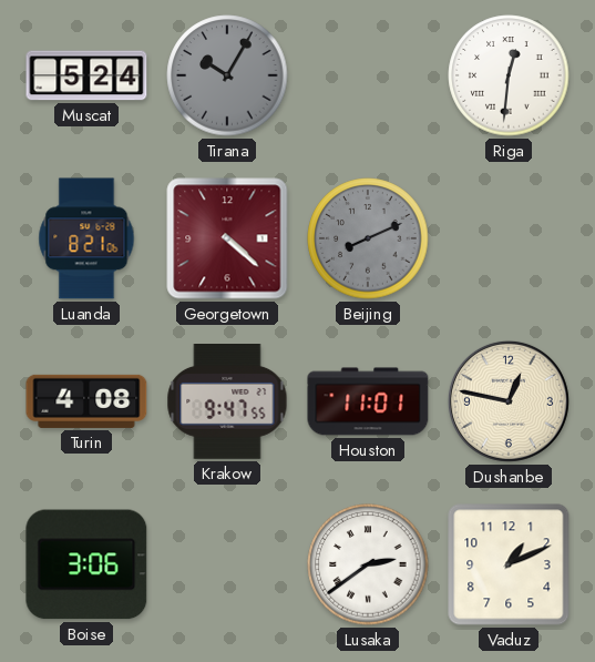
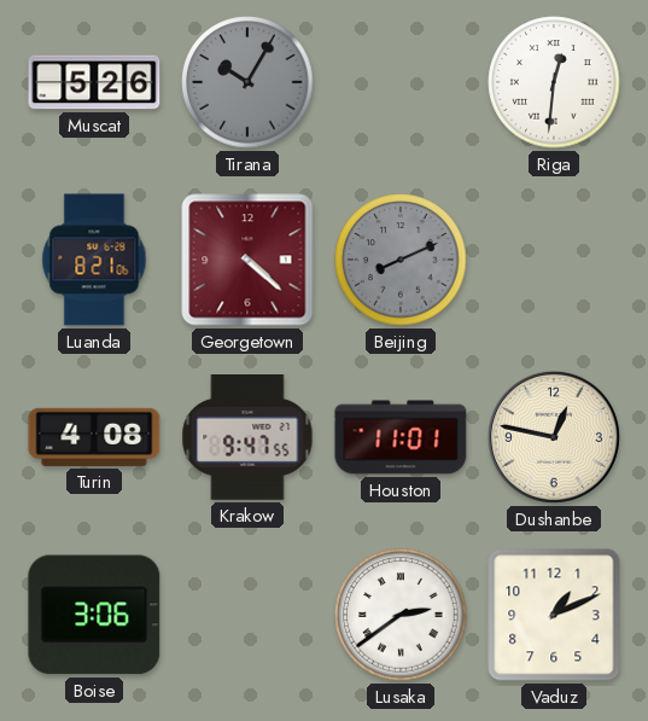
Muscat: 5:24 -> 5:26
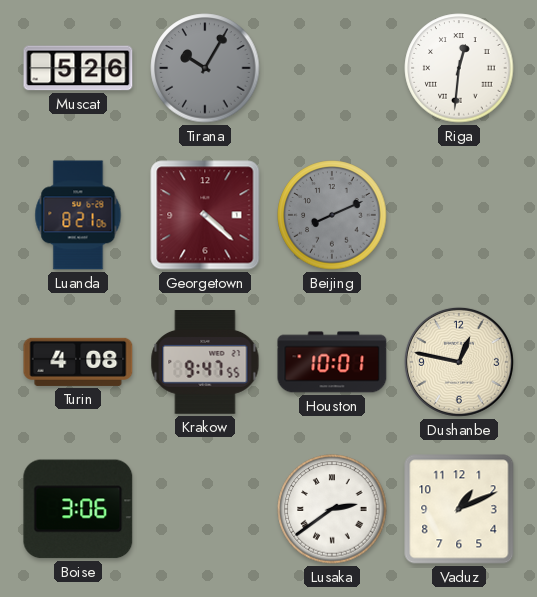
Houston: 11:01 -> 10:01
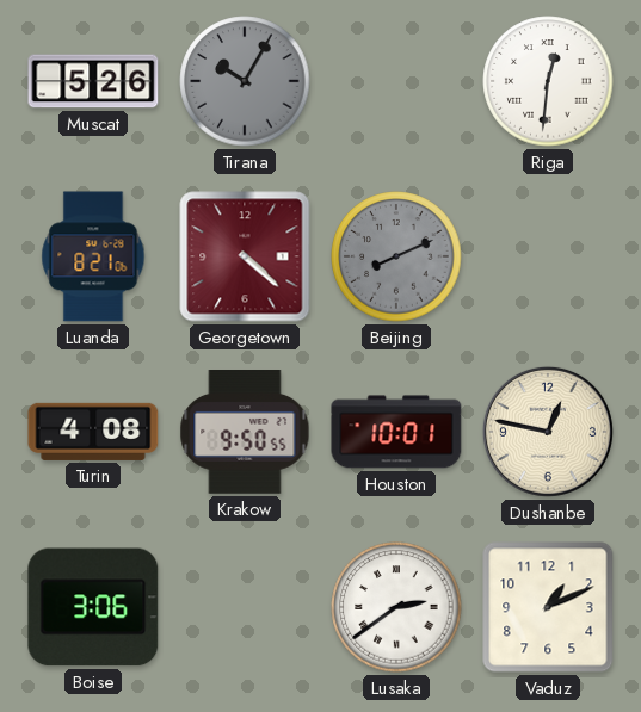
Krakow: 9:47 -> 9:50
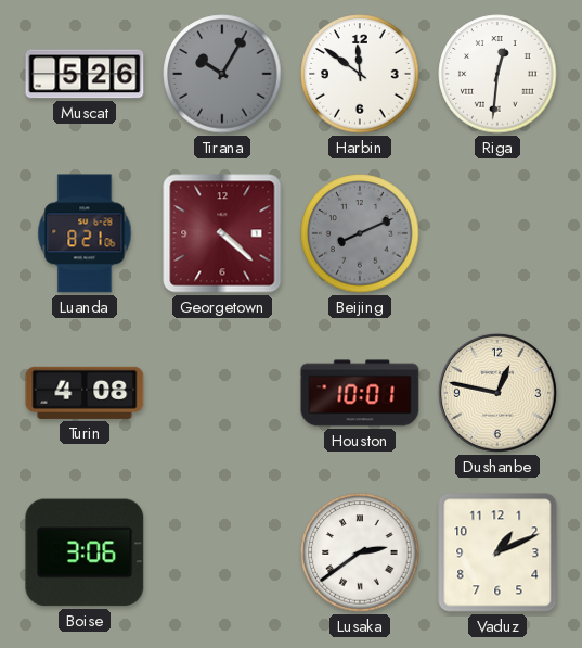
Harbin: none -> 11:51
Krakow: 9:50 -> none
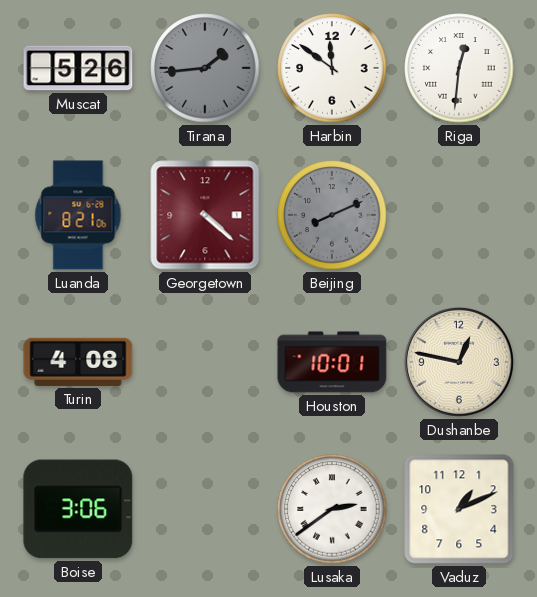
Tirana: 10:05 -> 1:44
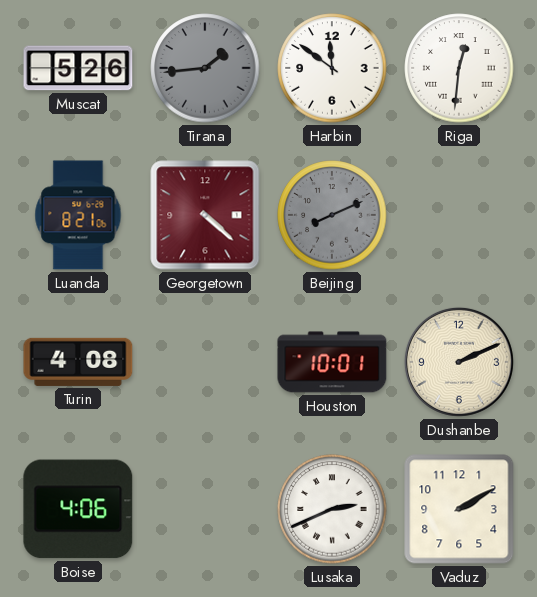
Dushanbe: 12:47 -> 2:11
Boise: 3:06 -> 4:06
Lusaka: 2:39 -> 2:41
Vaduz: 1:11 -> 2:10
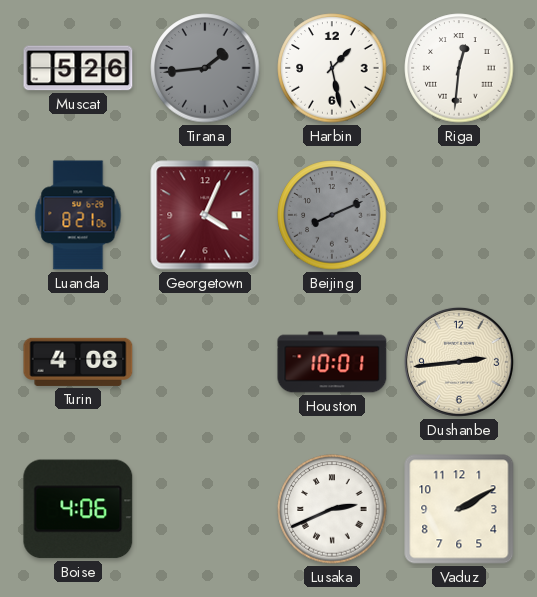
Harbin: 11:51 -> 1:28
Georgetown: 4:22 -> 4:04
Dushanbe: 2:11 -> 2:44
